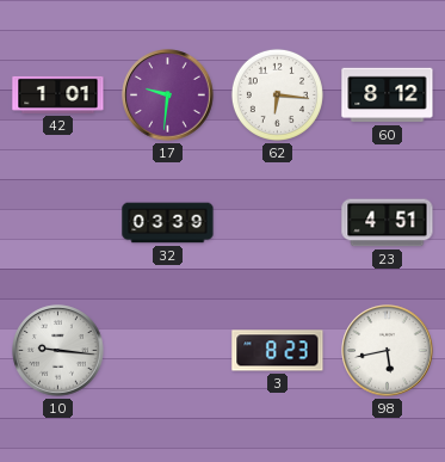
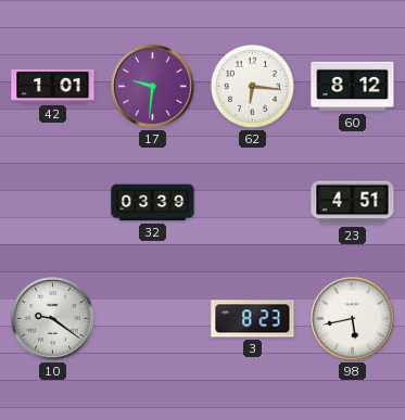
10: 9:16 -> 9:21
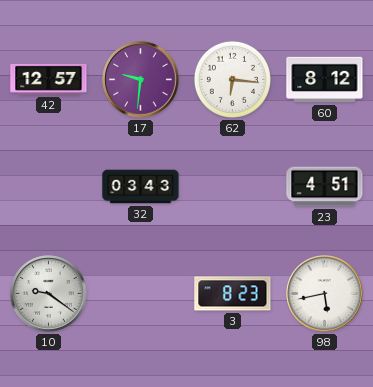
42: 1:01 -> 12:57
32: 03:39 -> 03:43
